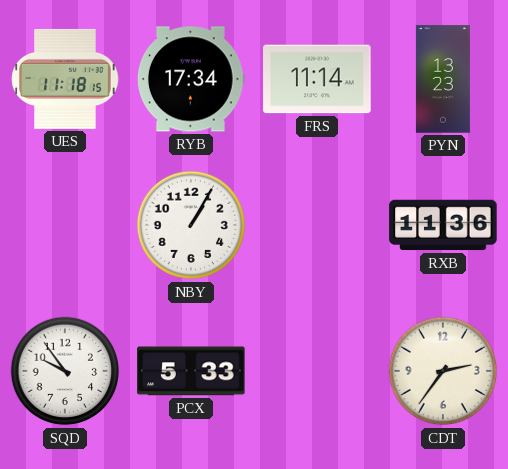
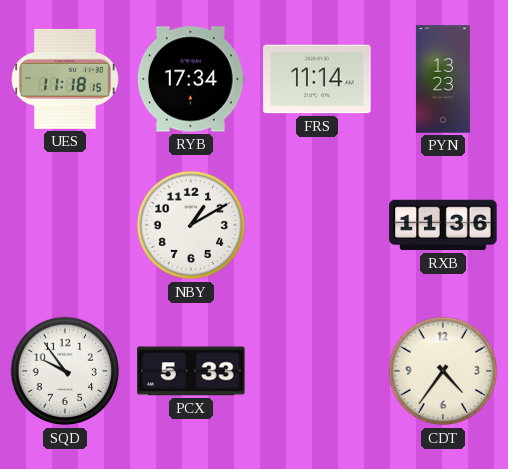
NBY: 1:05 -> 1:10
CDT: 2:36 -> 4:36
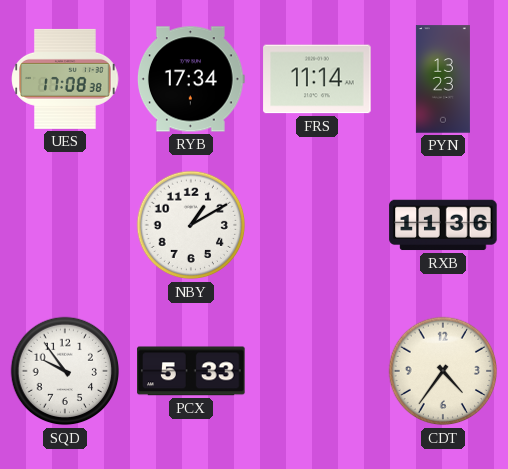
UES: 11:18 -> 17:08
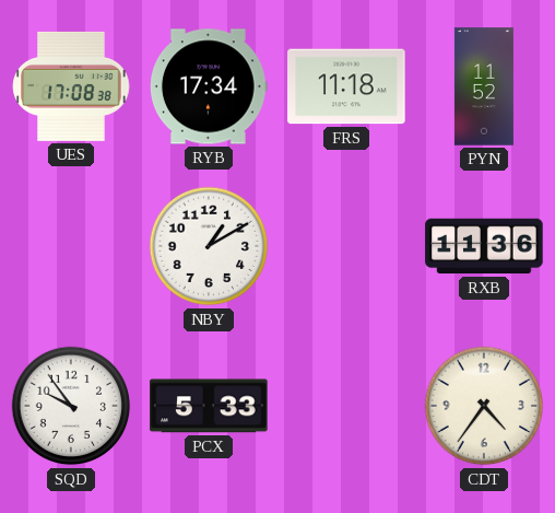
FRS: 11:14 -> 11:18
PYN: 13:23 -> 11:52
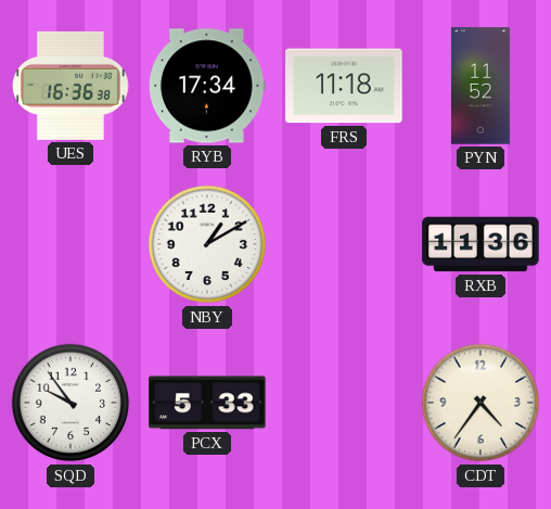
UES: 17:08 -> 16:36
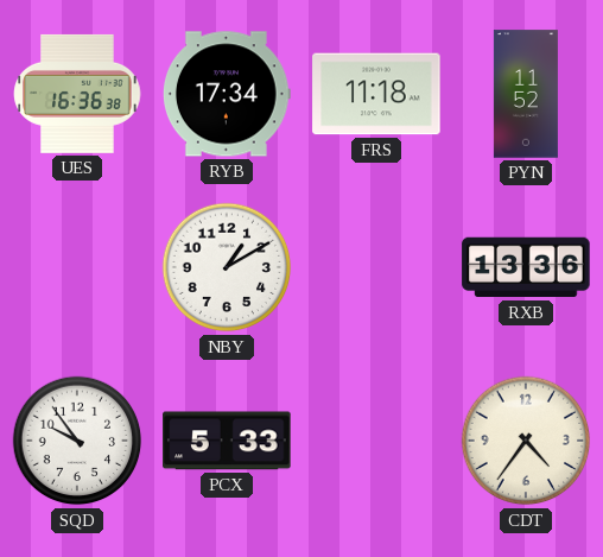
RXB: 11:36 -> 13:36
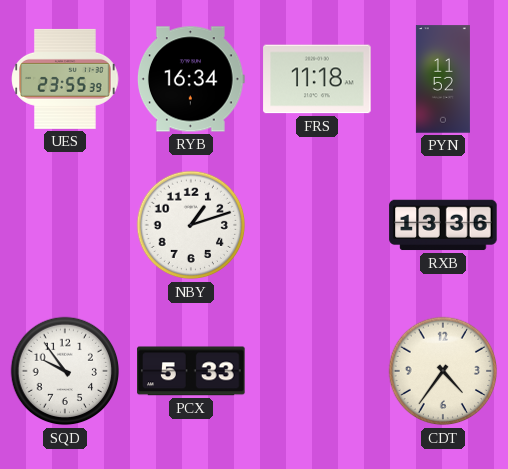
UES: 16:36 -> 23:55
RYB: 17:34 -> 16:34
NBY: 1:10 -> 1:12
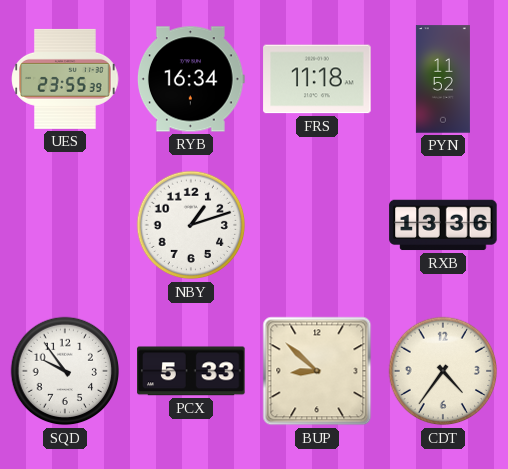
BUP: none -> 8:52
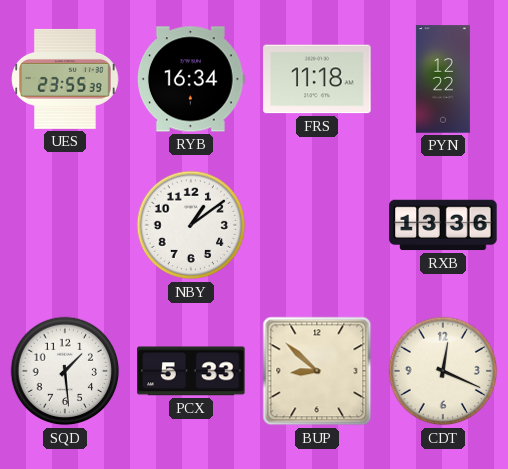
PYN: 11:52 -> 12:22
NBY: 1:12 -> 1:09
SQD: 9:54 -> 1:29
CDT: 4:36 -> 12:19
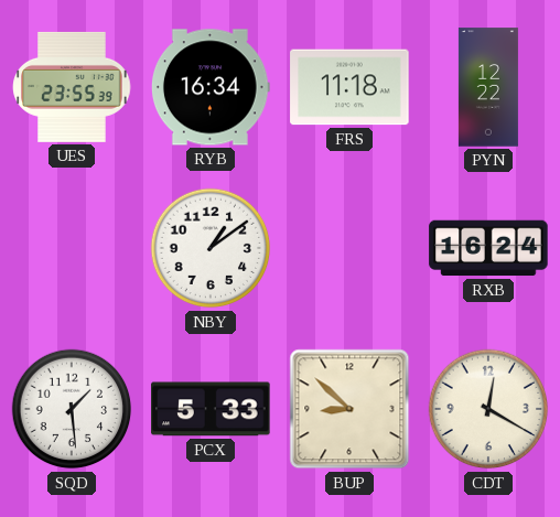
RXB: 13:36 -> 16:24
CDT: 12:19 -> 12:20
